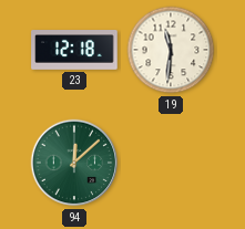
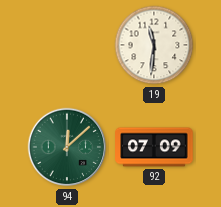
23: 12:18 -> none
92: none -> 07:09
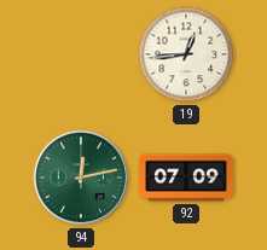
19: 11:31 -> 12:44
94: 12:08 -> 12:13
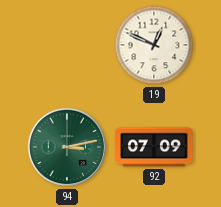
19: 12:44 -> 12:49
94: 12:13 -> 3:13
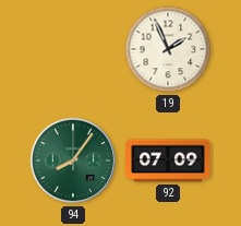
19: 12:49 -> 1:56
94: 3:13 -> 8:06
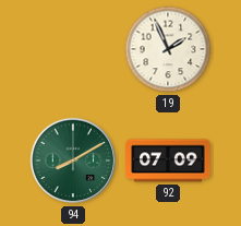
94: 8:06 -> 8:10
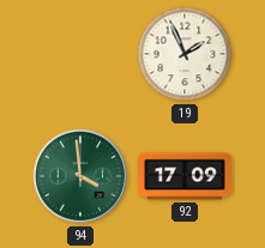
94: 8:10 -> 3:59
92: 07:09 -> 17:09
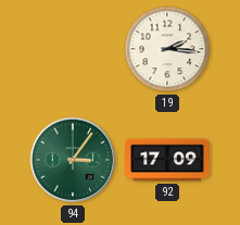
19: 1:56 -> 2:16
94: 3:59 -> 3:06
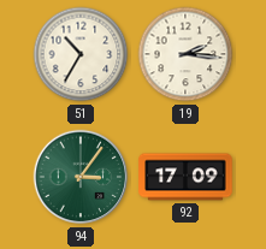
51: none -> 10:35
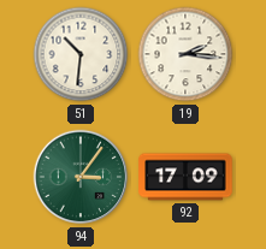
51: 10:35 -> 10:31
